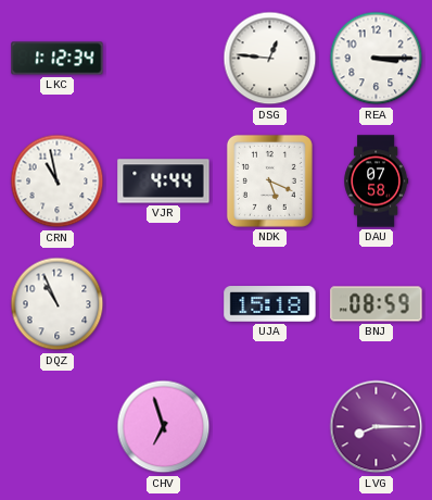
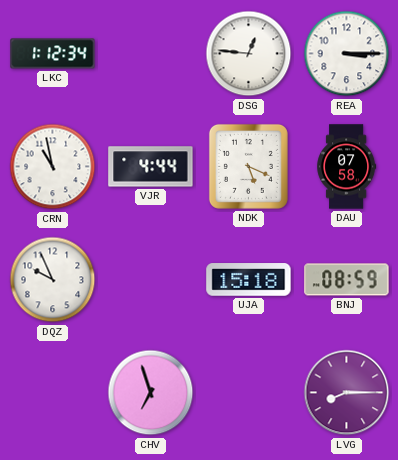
DQZ: 10:56 -> 9:56
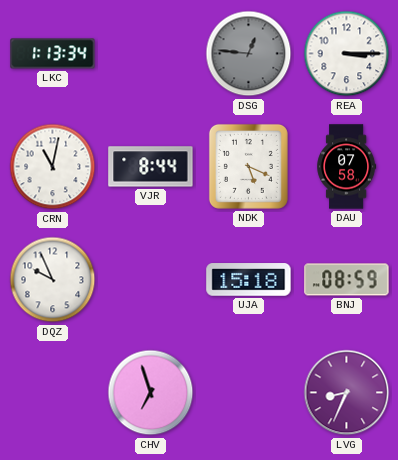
LKC: 1:12 -> 1:13
DSG dial: white -> grey
CRN: 10:58 -> 11:02
VJR: 4:44 -> 8:44
LVG: 8:15 -> 8:34
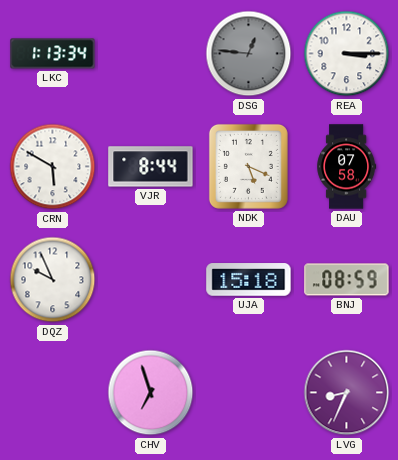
CRN: 11:02 -> 5:50
